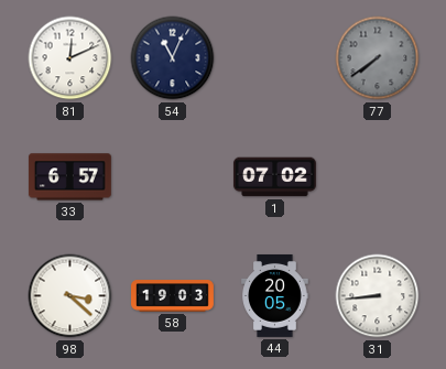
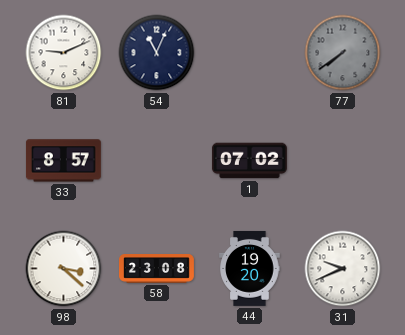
81: 12:11 -> 9:11
33: 6:57 -> 8:57
58: 19:03 -> 23:08
44: 20:05 -> 19:20
31: 8:44 -> 9:41
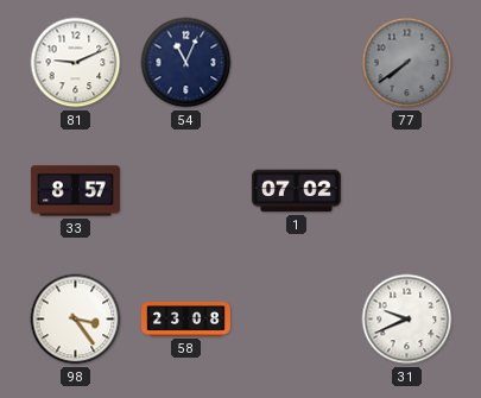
98: 3:22 -> 3:24
44: 19:20 -> none
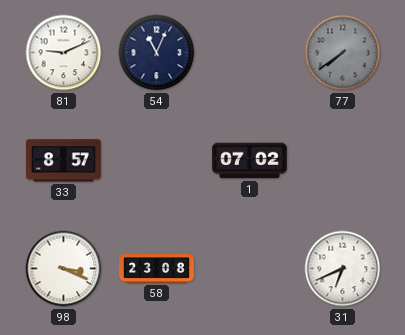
98: 3:24 -> 3:19
31: 9:41 -> 6:41
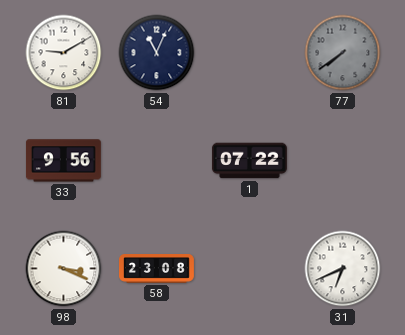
81: 9:11 -> 9:10
33: 8:57 -> 9:56
1: 07:02 -> 07:22
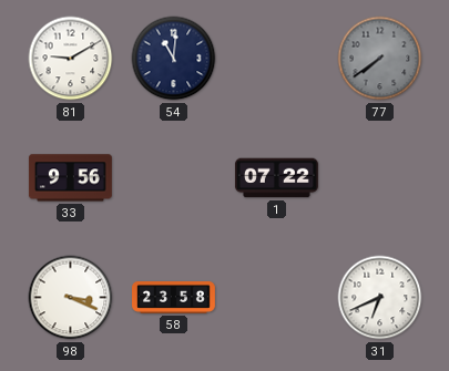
54: 11:04 -> 11:01
58: 23:08 -> 23:58
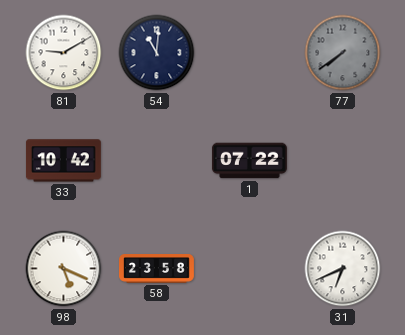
33: 9:56 -> 10:42
98: 3:19 -> 5:19
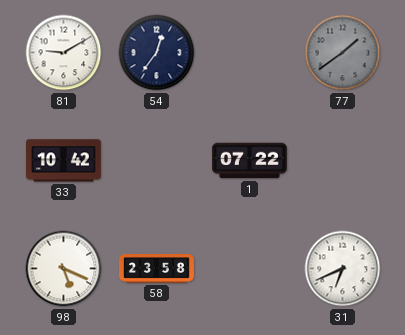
54: 11:01 -> 12:36
77: 7:39 -> 1:39
